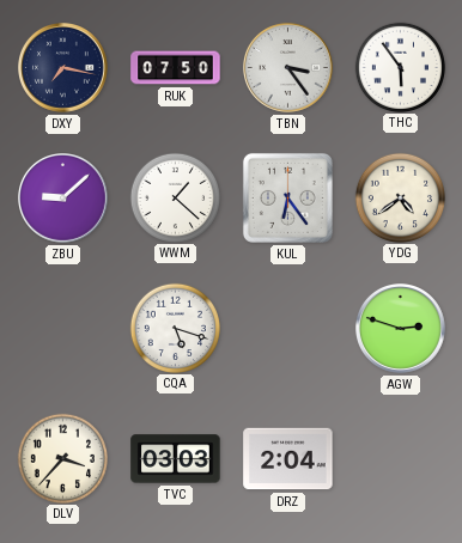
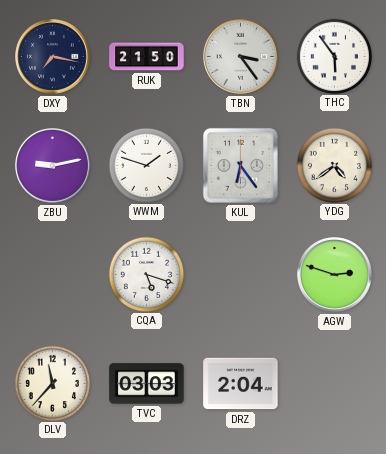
RUK: 07:50 -> 21:50
ZBU: 9:08 -> 9:13
WWM: 1:22 -> 1:48
DLV: 3:37 -> 11:37
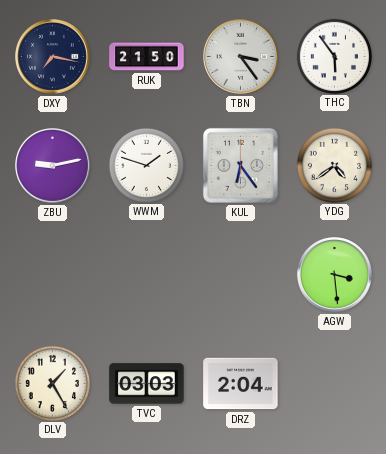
CQA: 5:18 -> none
AGW: 2:48 -> 3:29
DLV: 11:37 -> 1:25
